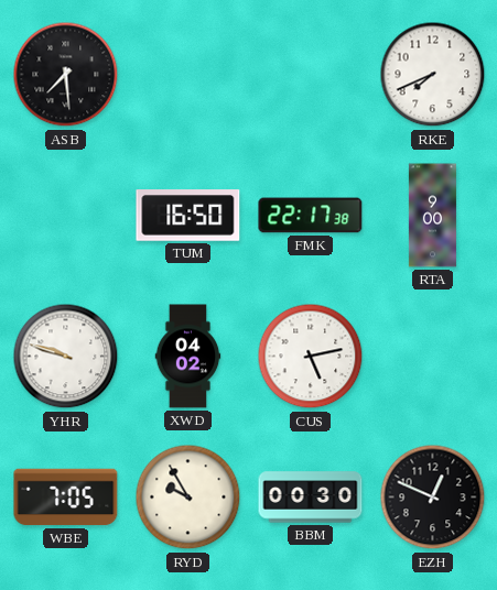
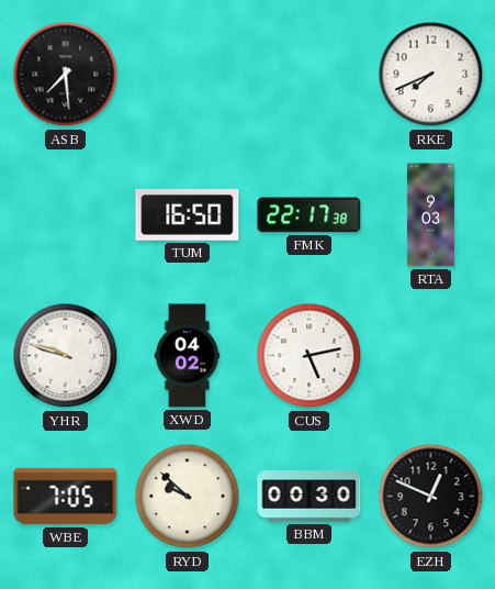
RTA: 9:00 -> 9:03
RYD: 9:55 -> 9:52
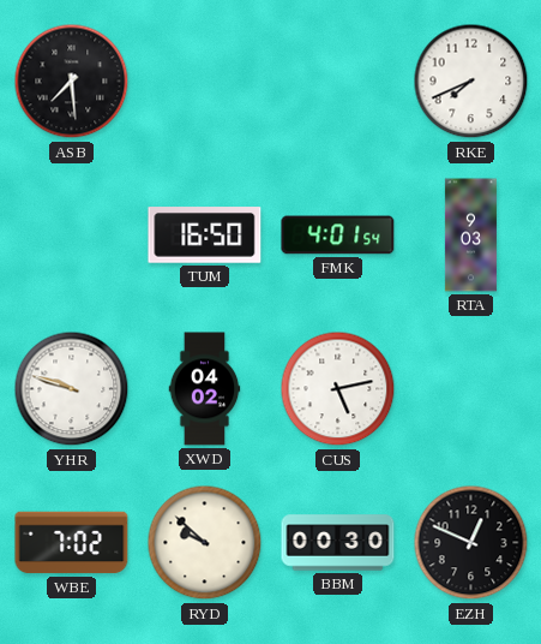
FMK: 22:17 -> 4:01
WBE: 7:05 -> 7:02
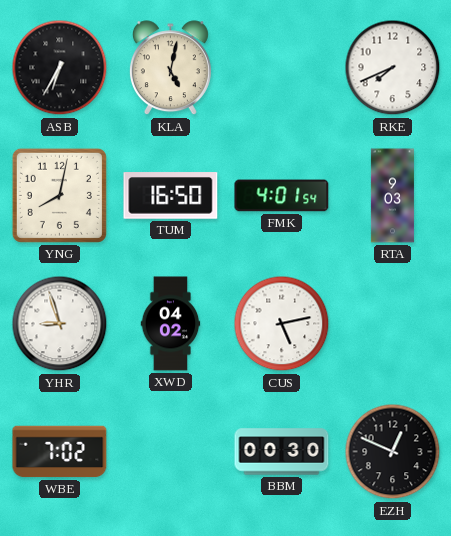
ASB: 7:29 -> 6:35
KLA: none -> 5:02
YNG: none -> 8:02
YHR: 9:48 -> 8:57
RYD: 9:52 -> none
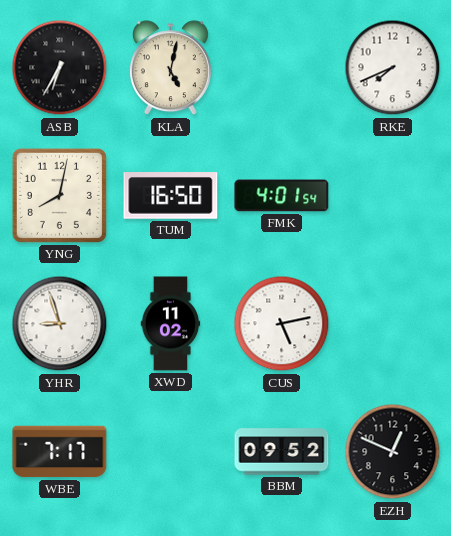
RTA: 9:03 -> none
XWD: 04:02 -> 11:02
WBE: 7:02 -> 7:17
BBM: 00:30 -> 09:52
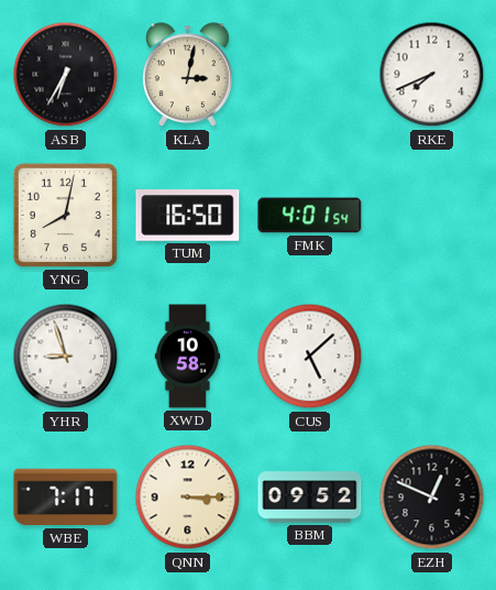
KLA: 5:02 -> 3:02
XWD: 11:02 -> 10:58
CUS: 5:13 -> 5:08
QNN: none -> 3:15
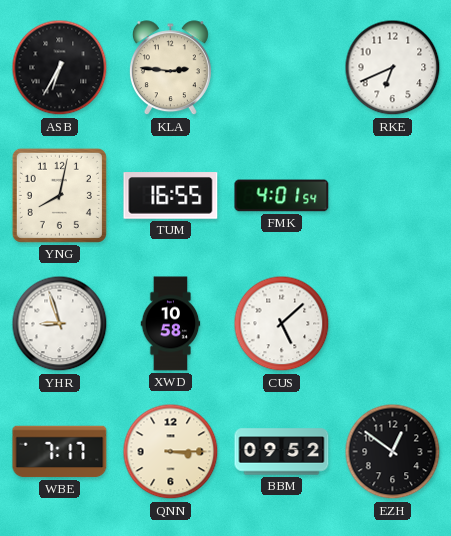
KLA: 3:02 -> 2:46
RKE: 7:41 -> 6:41
TUM: 16:50 -> 16:55
EZH: 12:49 -> 12:51
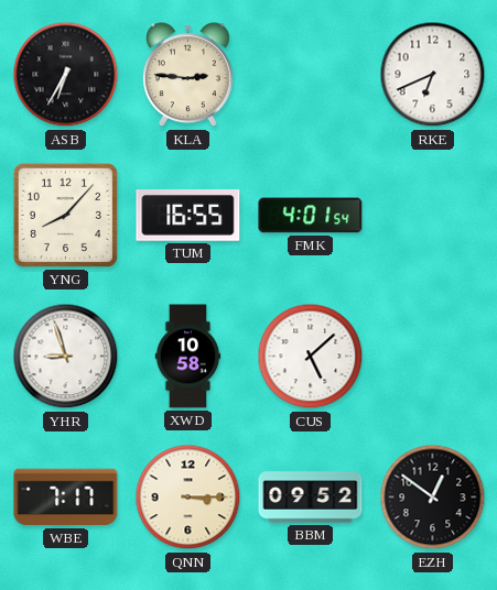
YNG: 8:02 -> 8:07
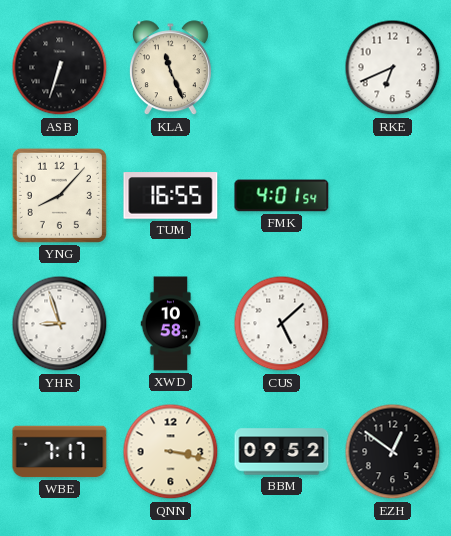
ASB: 6:35 -> 6:33
KLA: 2:46 -> 11:26
QNN: 3:15 -> 3:17
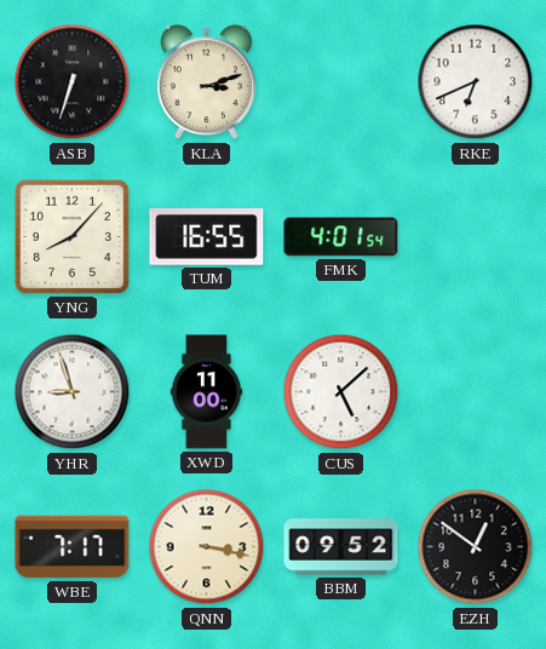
KLA: 11:26 -> 3:12
XWD: 10:58 -> 11:00
